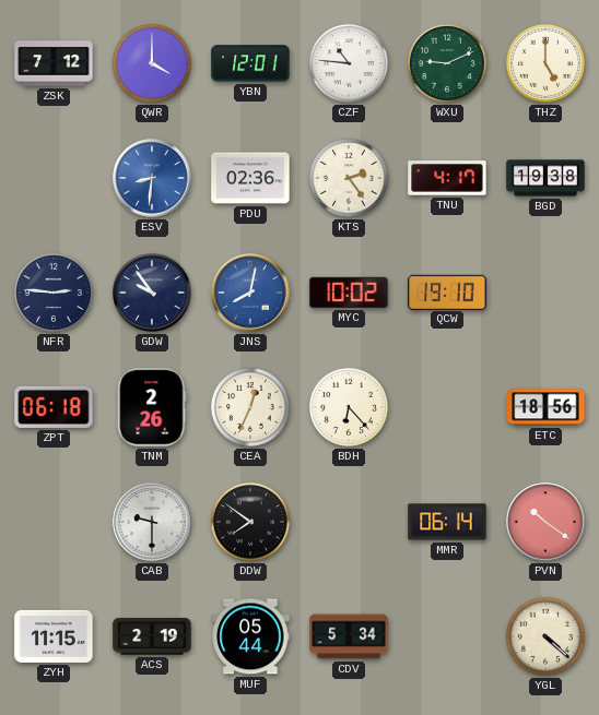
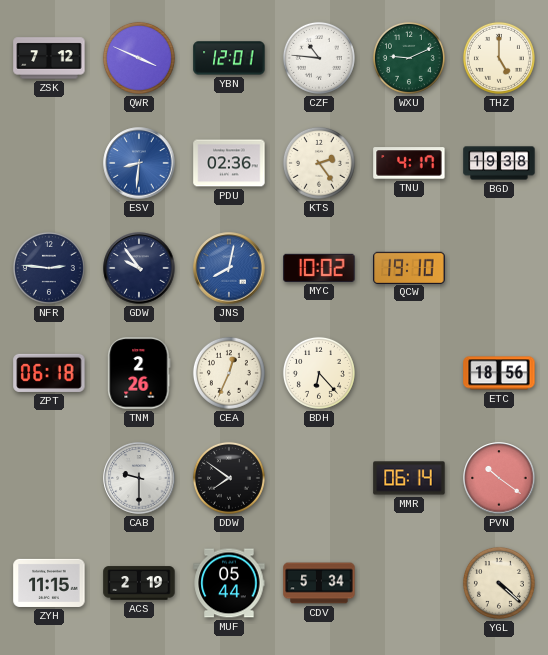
QWR: 4:00 -> 3:49
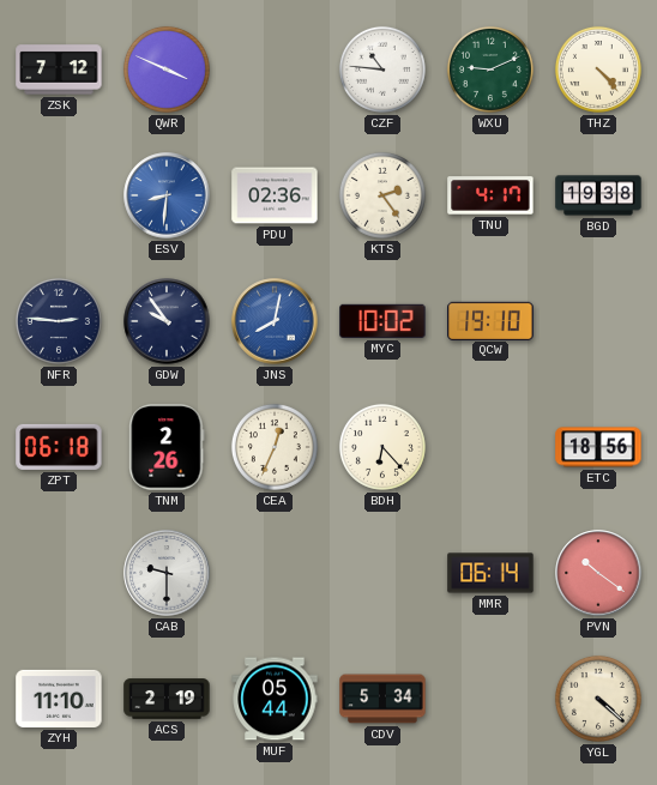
YBN: 12:01 -> none
THZ: 5:00 -> 4:23
DDW: 7:51 -> none
ZYH: 11:15 -> 11:10
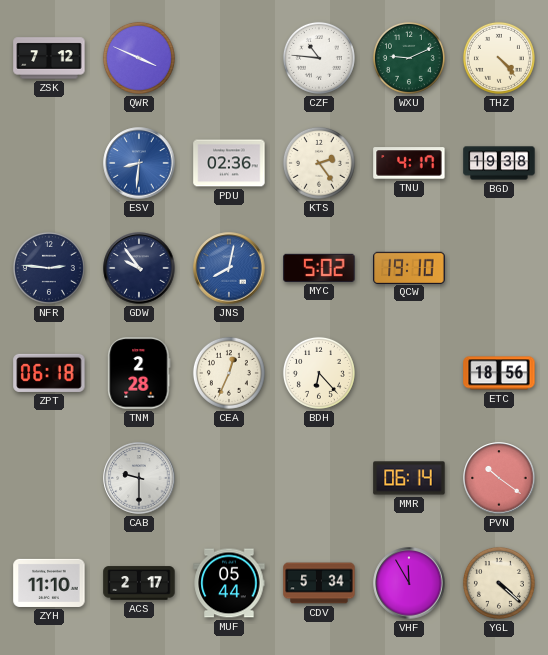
MYC: 10:02 -> 5:02
TNM: 2:26 -> 2:28
ACS: 2:19 -> 2:17
VHF: none -> 11:55
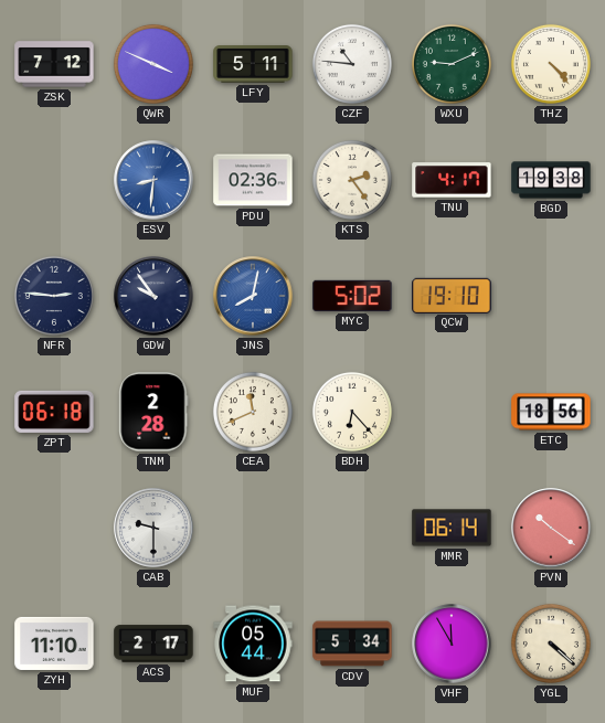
LFY: none -> 5:11
CEA: 12:34 -> 11:41
